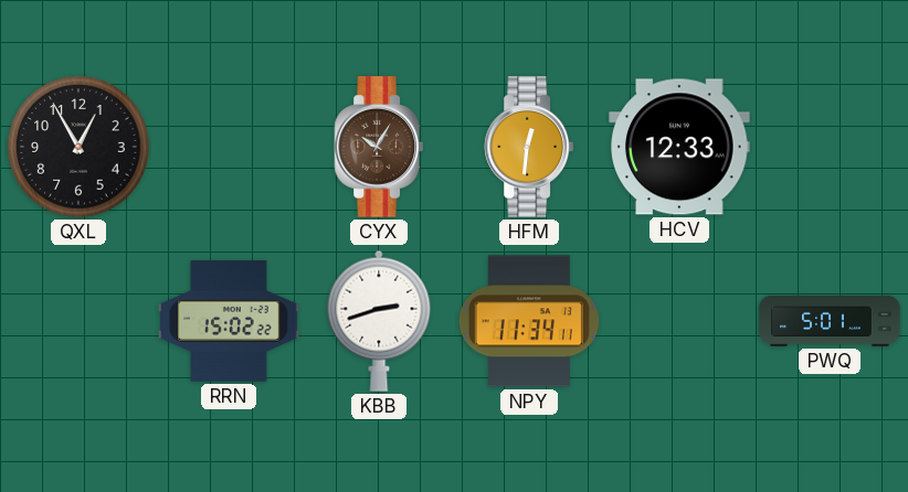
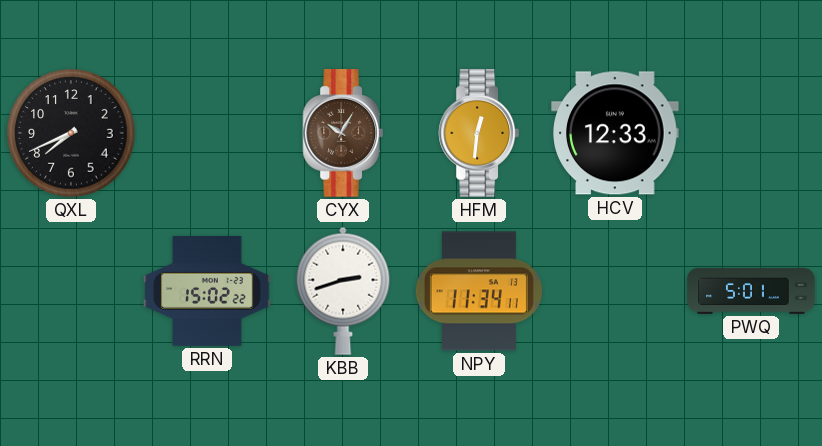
QXL: 12:55 -> 7:41
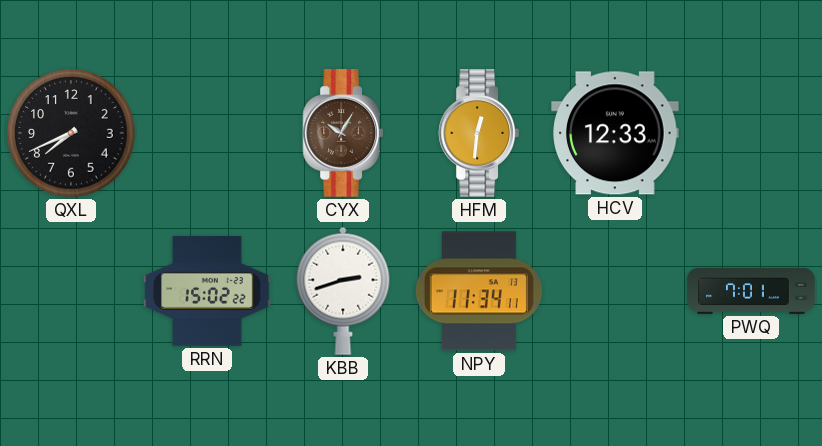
PWQ: 5:01 -> 7:01
